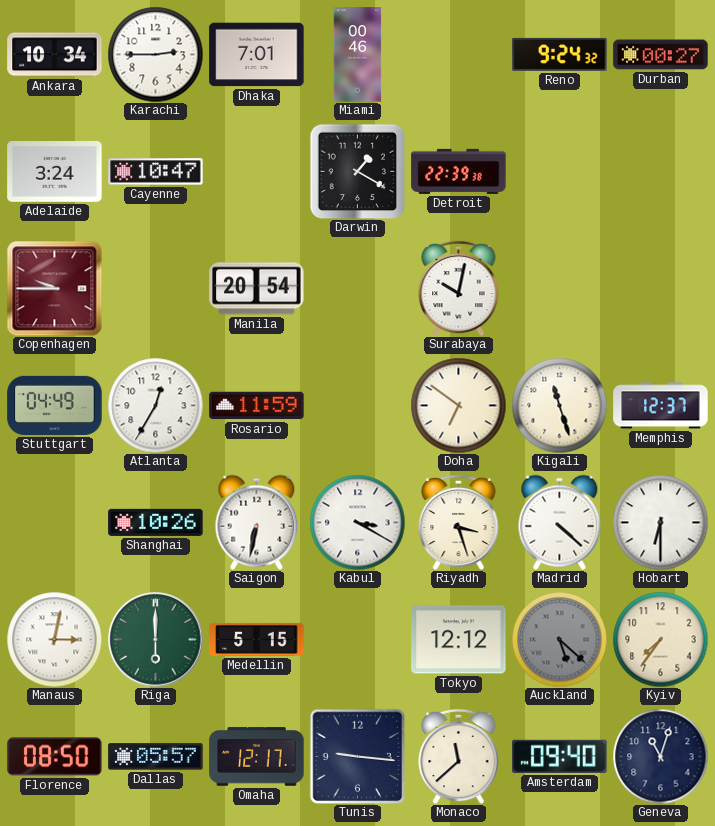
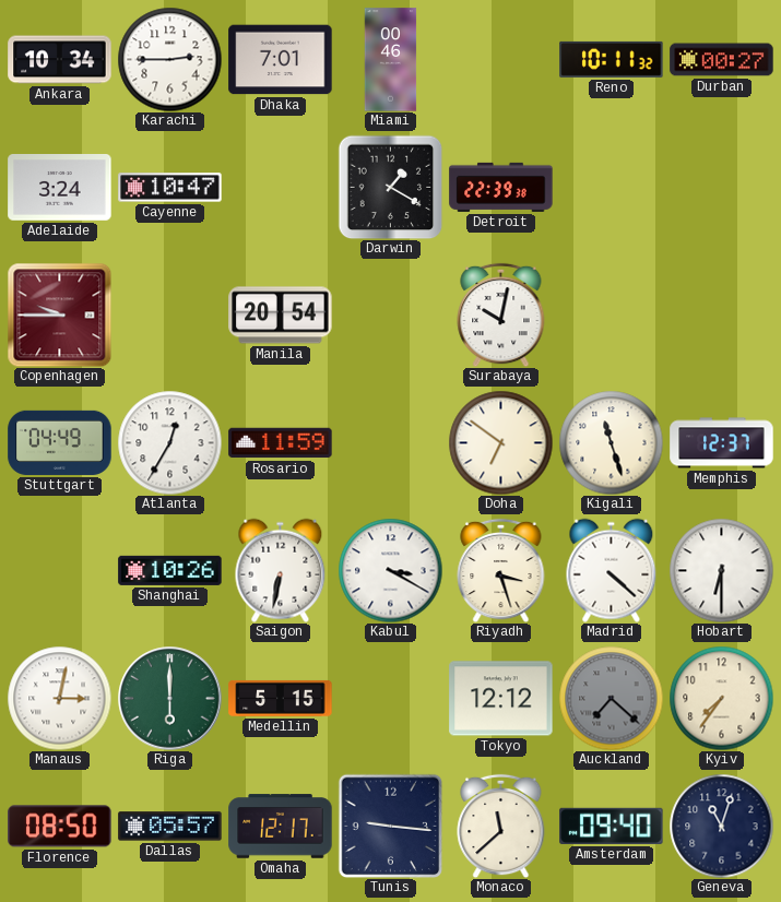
Reno: 9:24 -> 10:11
Auckland: 5:22 -> 7:22
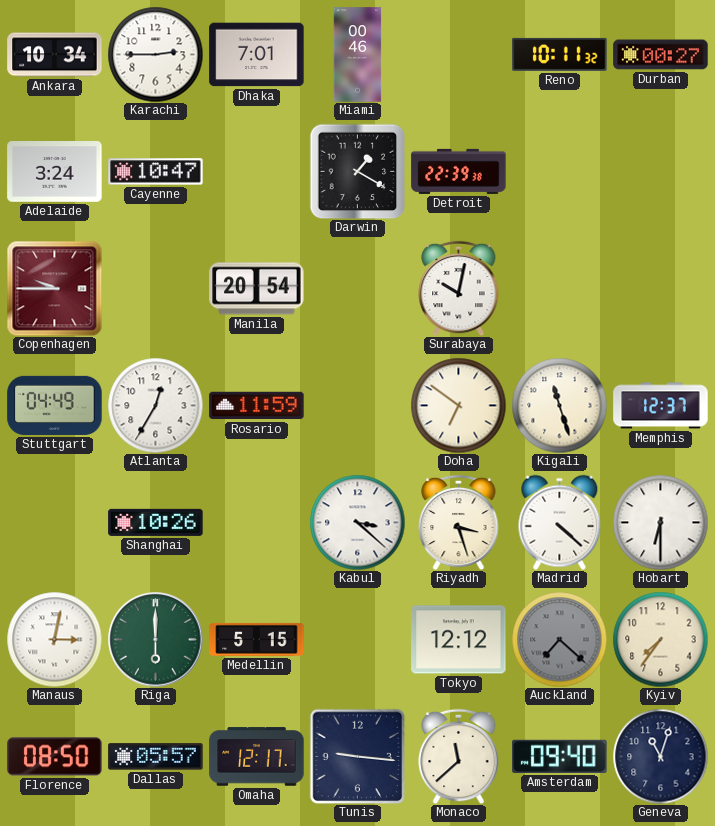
Saigon: 6:32 -> none
Kabul: 3:20 -> 3:22
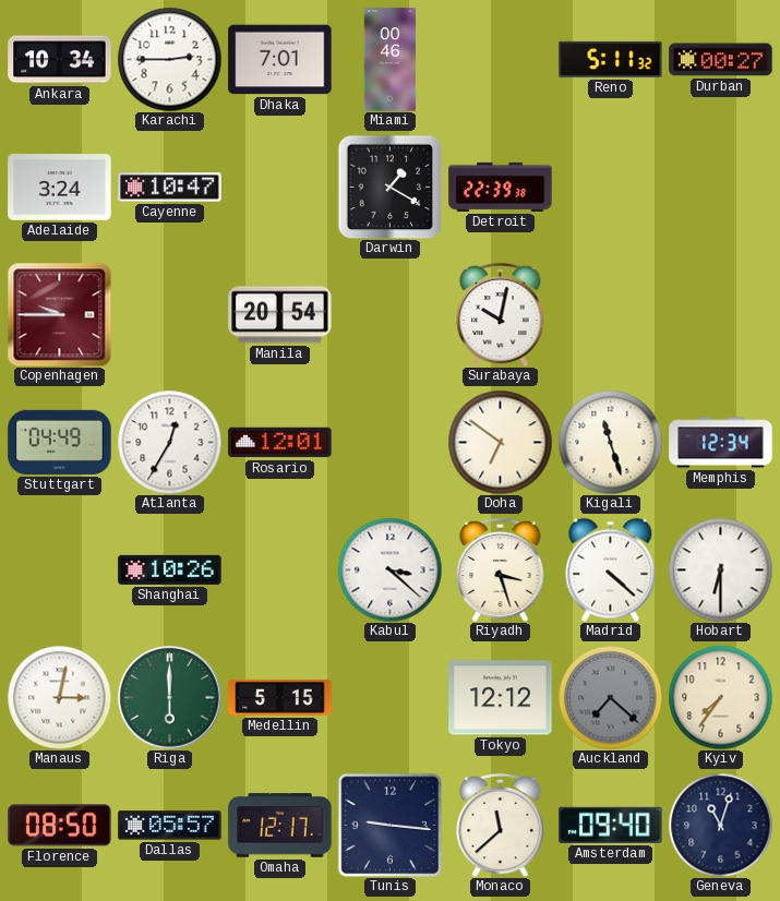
Reno: 10:11 -> 5:11
Rosario: 11:59 -> 12:01
Memphis: 12:37 -> 12:34
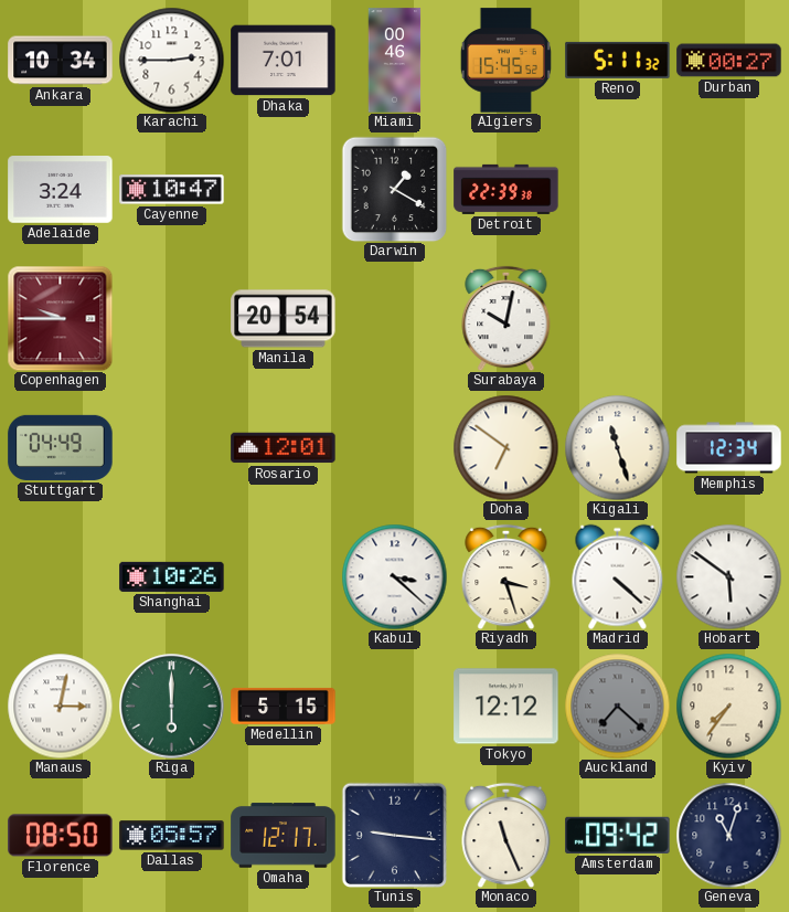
Algiers: none -> 15:45
Atlanta: 12:35 -> none
Hobart: 6:30 -> 5:51
Monaco: 11:38 -> 11:26
Amsterdam: 09:40 -> 09:42
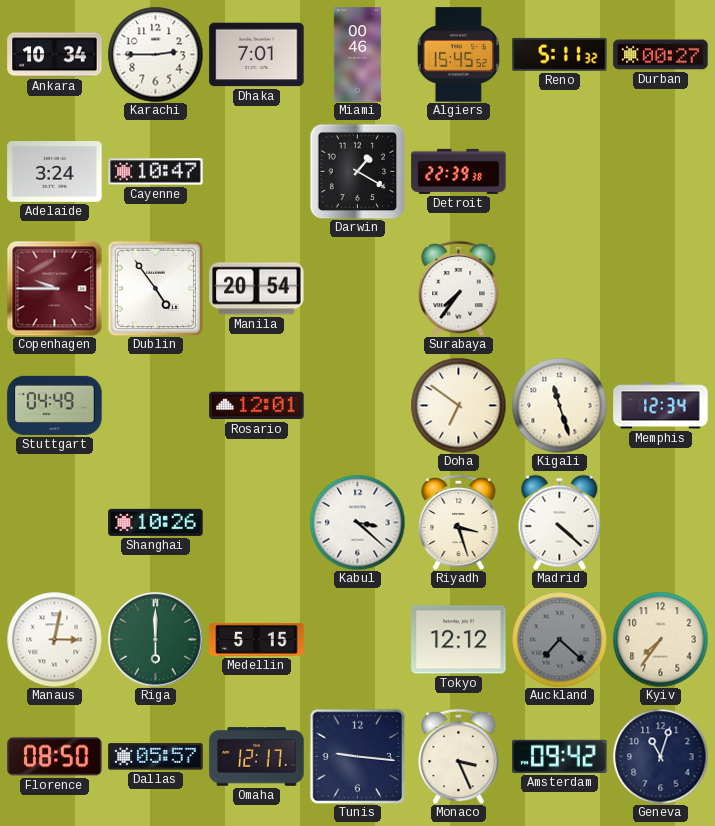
Dublin: none -> 4:54
Surabaya: 10:02 -> 7:36
Hobart: 5:51 -> none
Monaco: 11:26 -> 3:26
